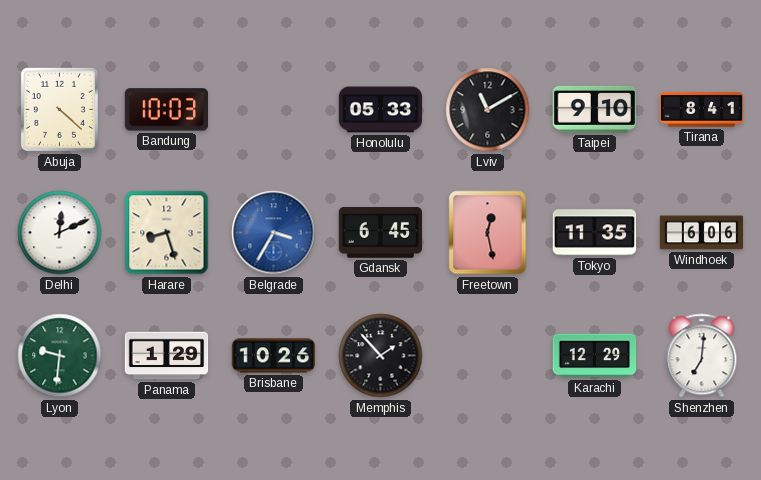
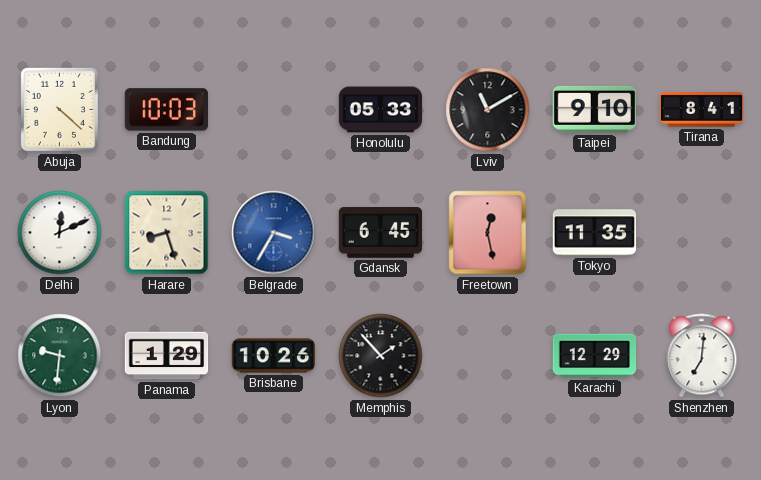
Windhoek: 6:06 -> none
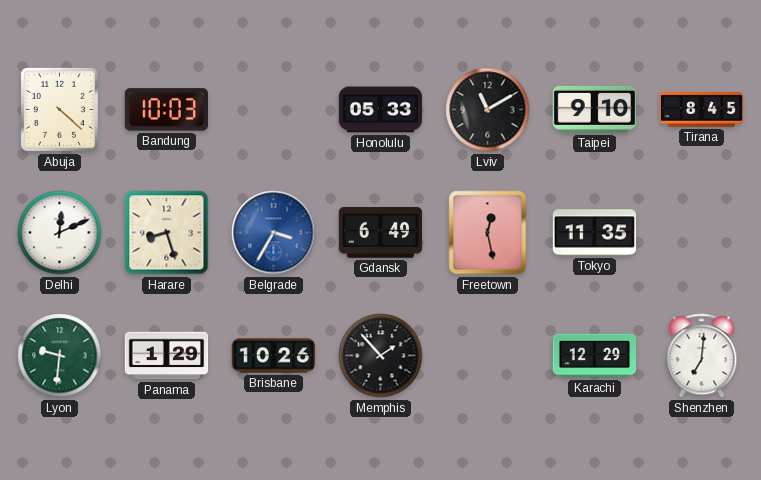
Tirana: 8:41 -> 8:45
Gdansk: 6:45 -> 6:49
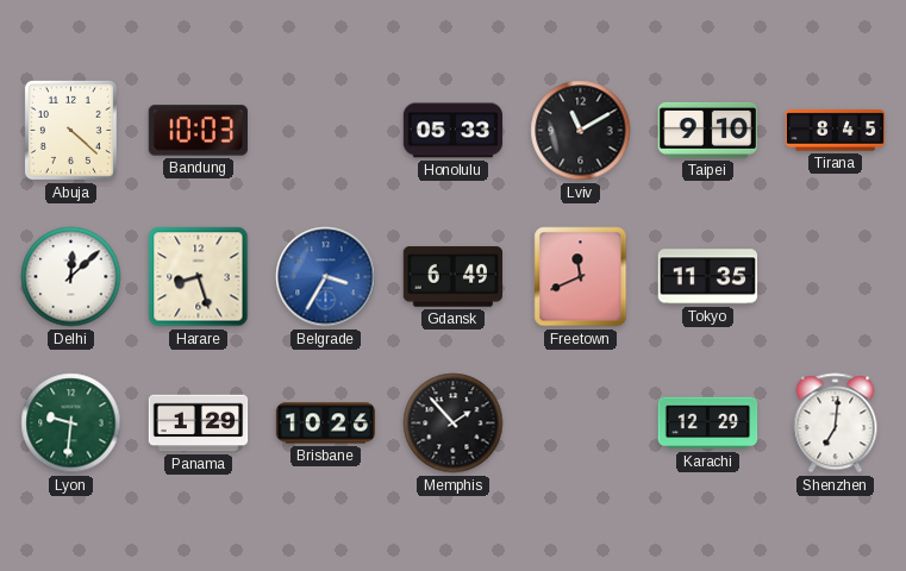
Delhi: 12:11 -> 12:08
Freetown: 12:28 -> 11:41
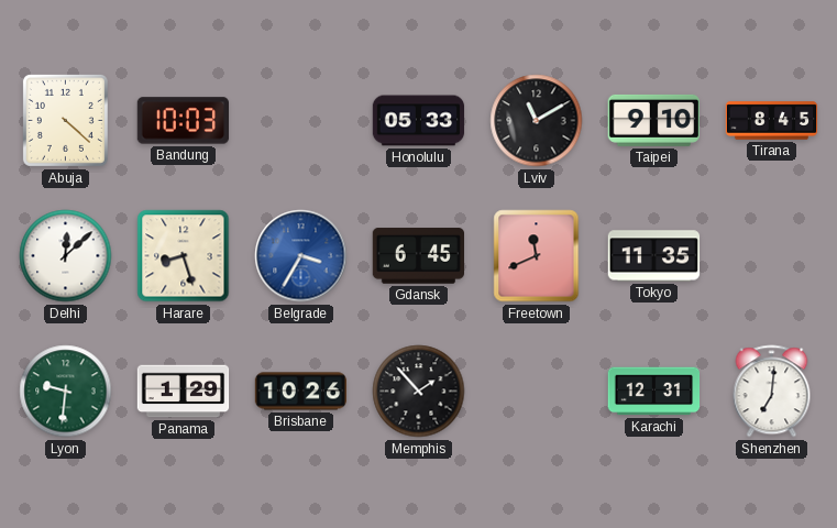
Gdansk: 6:49 -> 6:45
Karachi: 12:29 -> 12:31
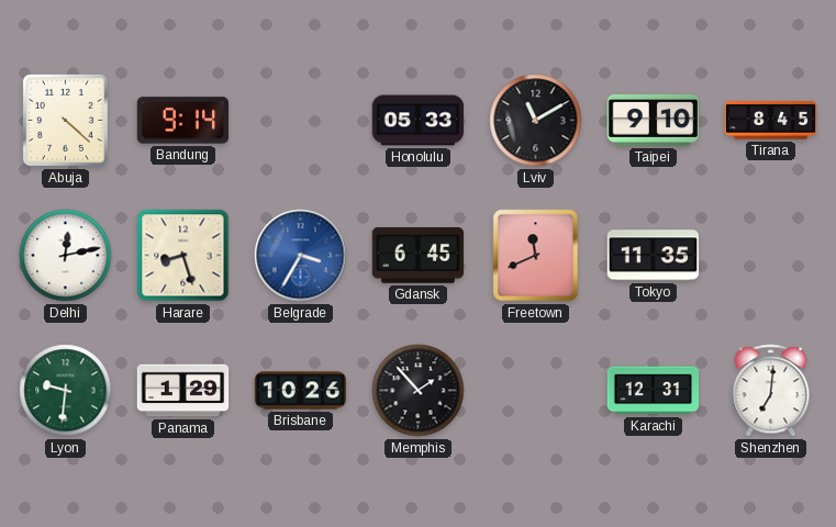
Bandung: 10:03 -> 9:14
Delhi: 12:08 -> 12:13
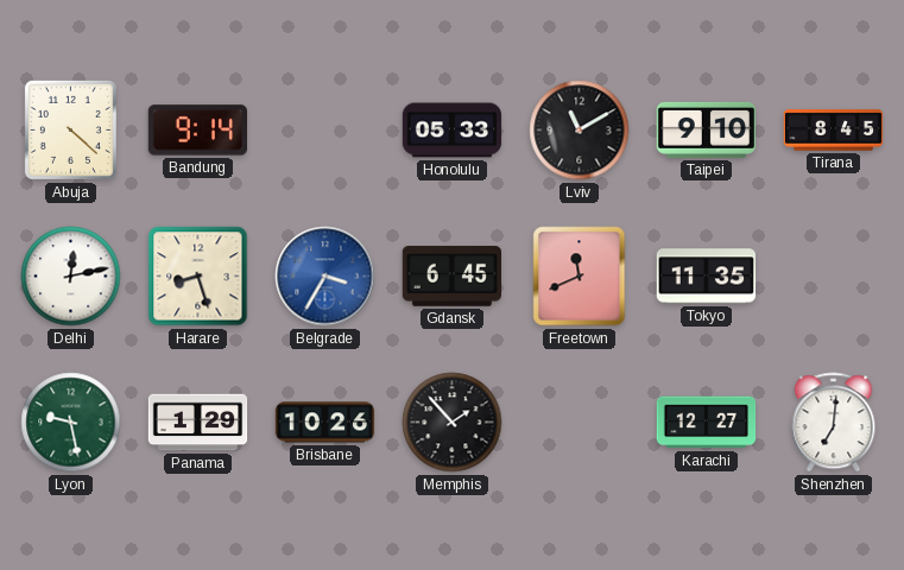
Lyon: 9:31 -> 9:28
Karachi: 12:31 -> 12:27
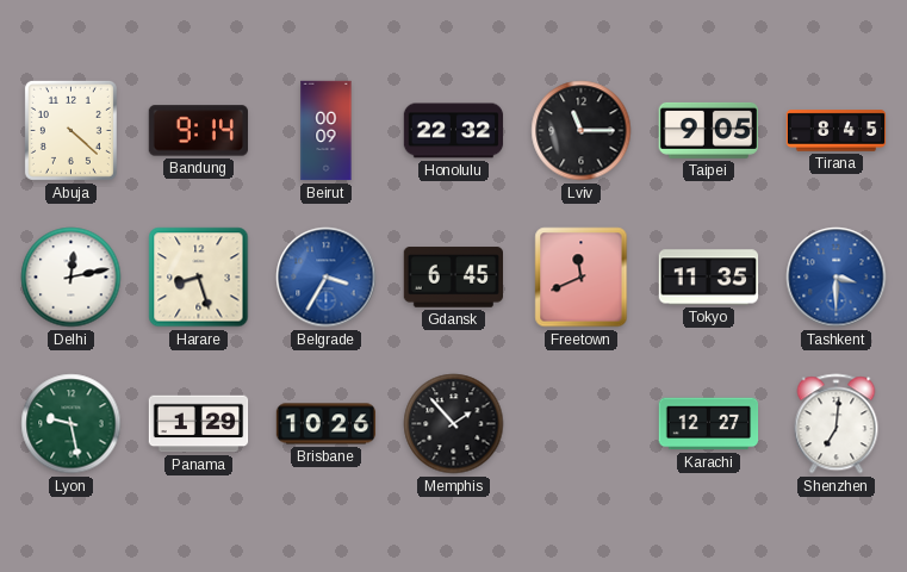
Beirut: none -> 00:09
Honolulu: 05:33 -> 22:32
Lviv: 11:10 -> 11:15
Taipei: 9:10 -> 9:05
Tashkent: none -> 3:30
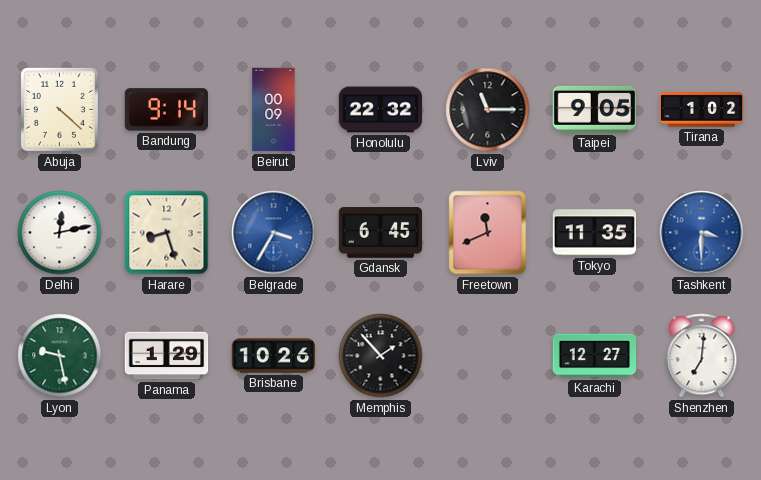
Tirana: 8:45 -> 1:02
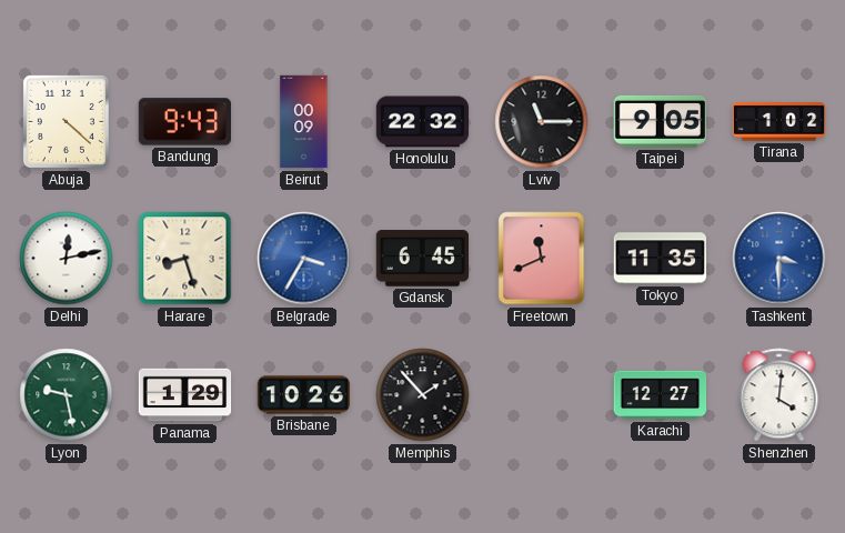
Bandung: 9:14 -> 9:43
Shenzhen: 7:01 -> 4:01
